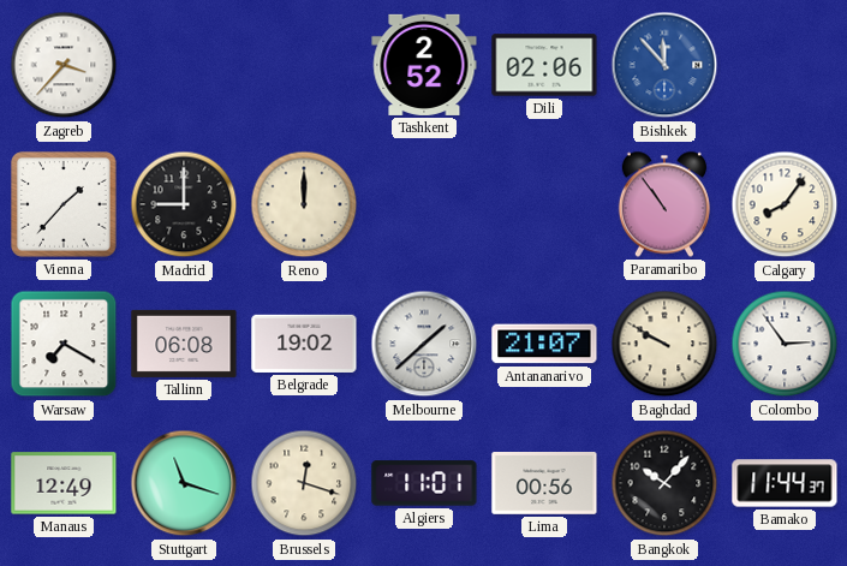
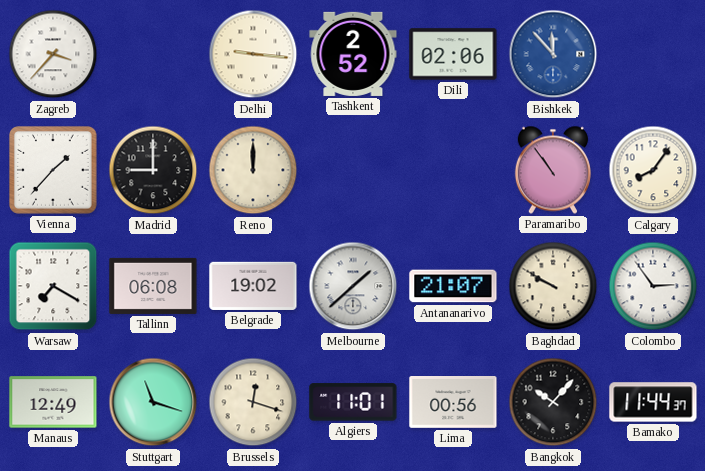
Delhi: none -> 9:16
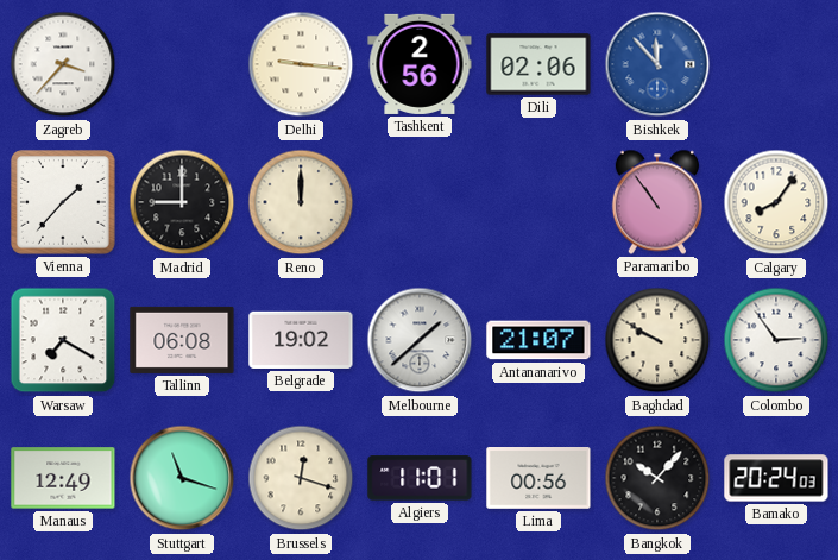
Tashkent: 2:52 -> 2:56
Bamako: 11:44 -> 20:24
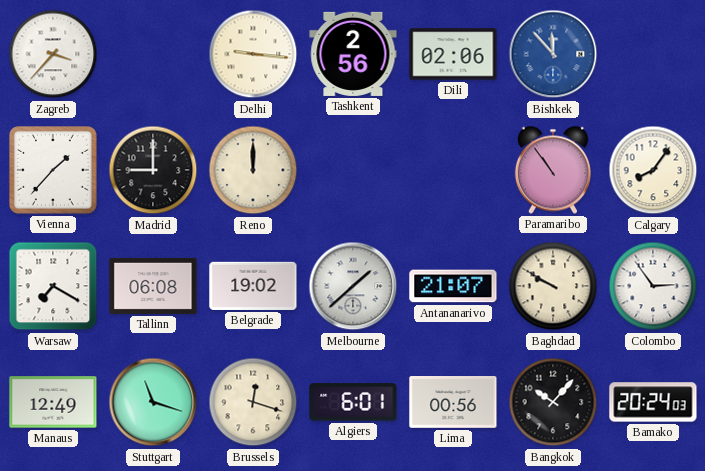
Algiers: 11:01 -> 6:01
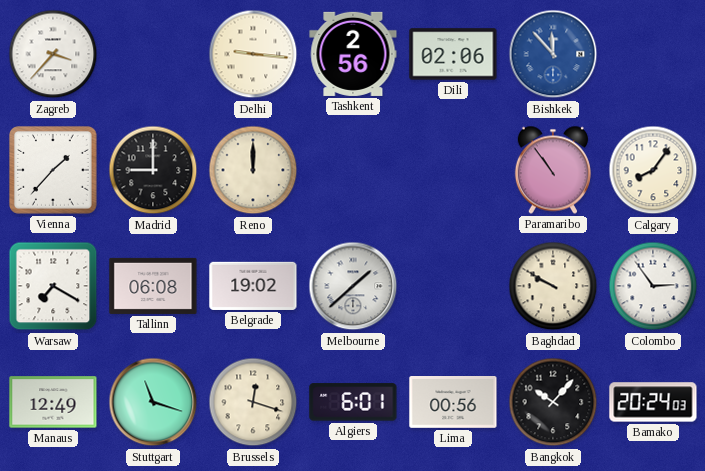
Antananarivo: 21:07 -> none
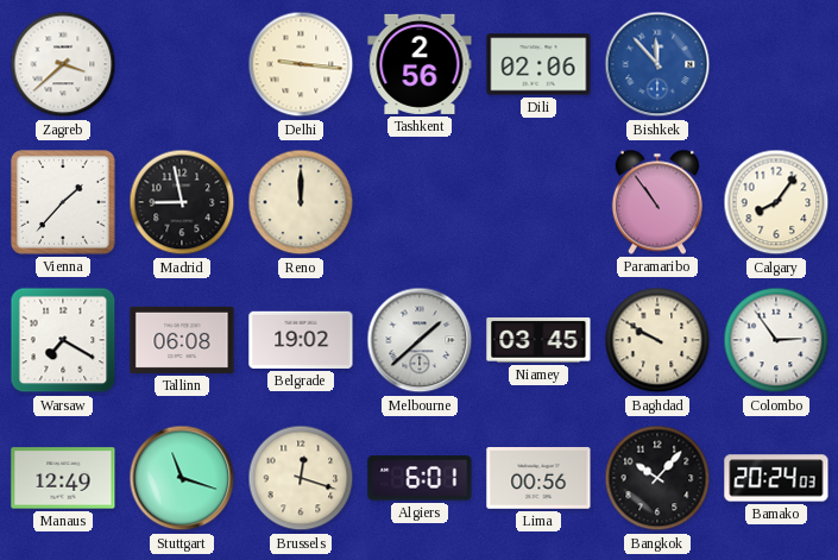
Zagreb: 3:37 -> 3:38
Madrid: 9:00 -> 8:58
Niamey: none -> 03:45
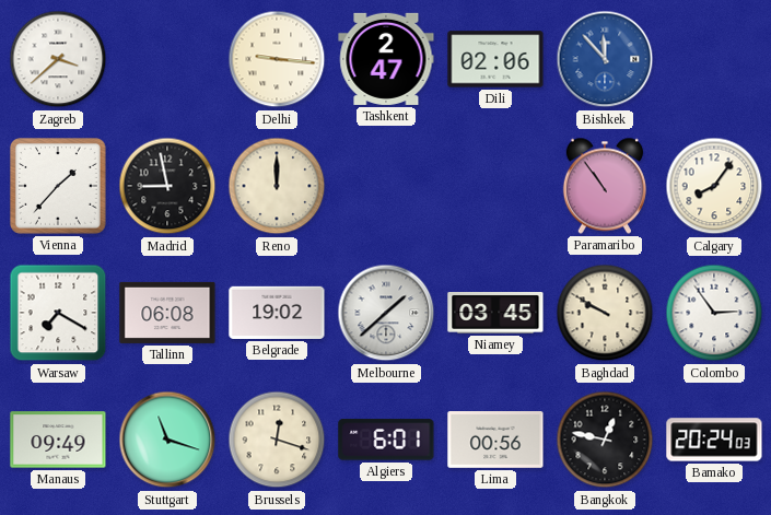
Tashkent: 2:56 -> 2:47
Manaus: 12:49 -> 09:49
Bangkok: 10:07 -> 12:47
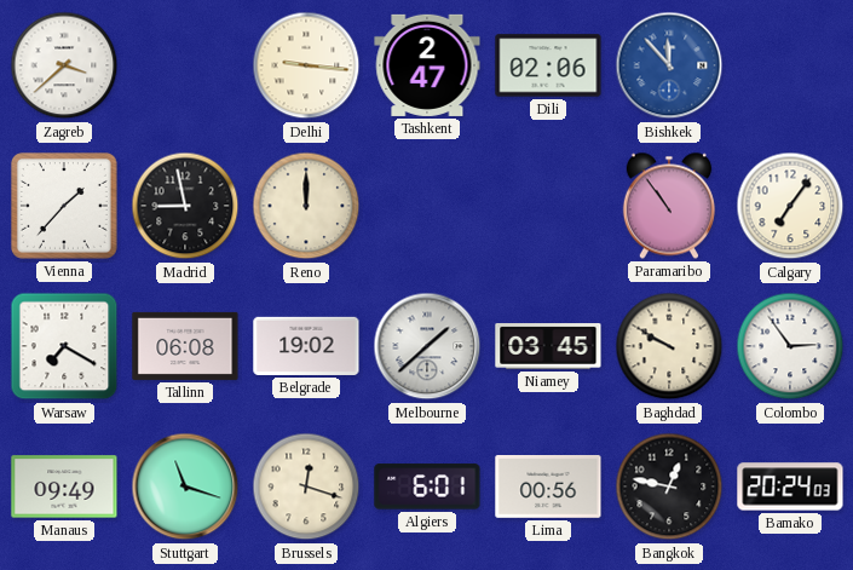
Calgary: 8:06 -> 7:06
